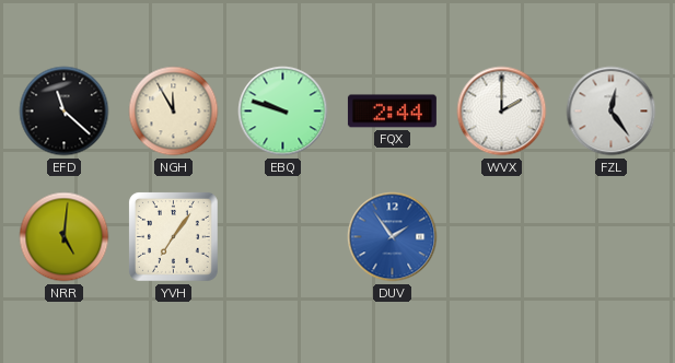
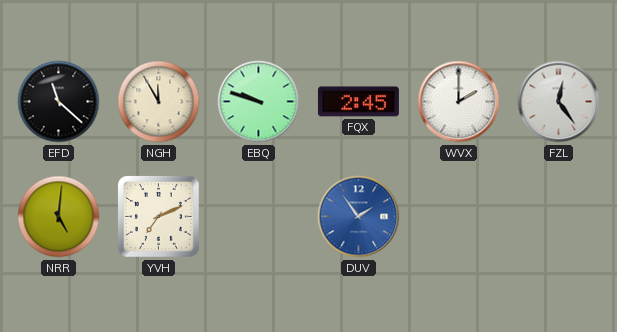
FQX: 2:44 -> 2:45
YVH: 7:06 -> 7:11
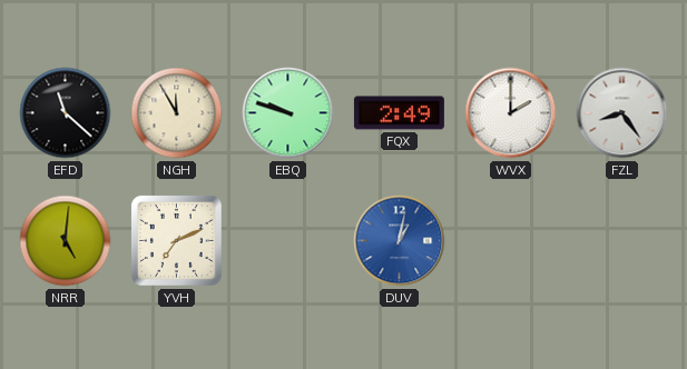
FQX: 2:45 -> 2:49
FZL: 12:24 -> 8:24
DUV: 1:54 -> 1:02
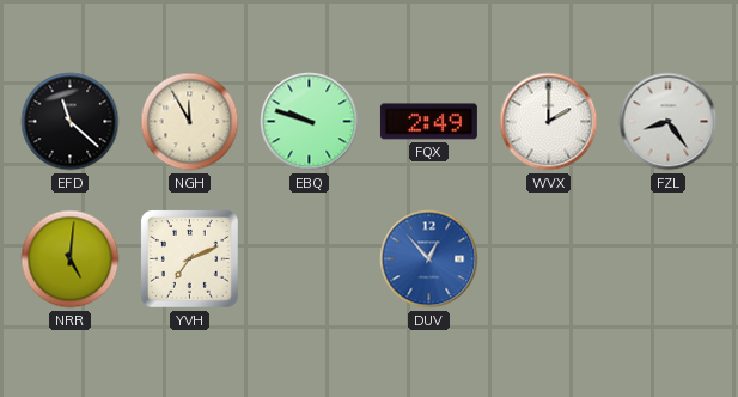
DUV: 1:02 -> 12:53
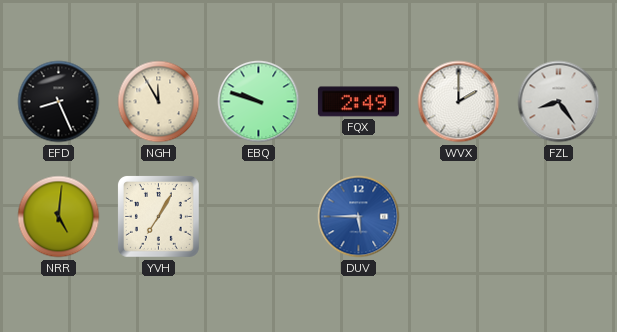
EFD: 11:22 -> 8:26
YVH: 7:11 -> 7:05
DUV: 12:53 -> 5:45
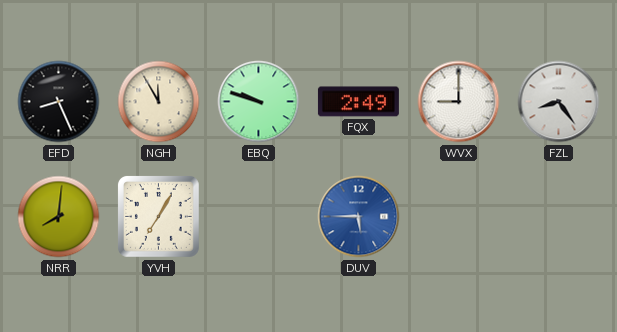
WVX: 2:00 -> 9:00
NRR: 5:01 -> 8:01
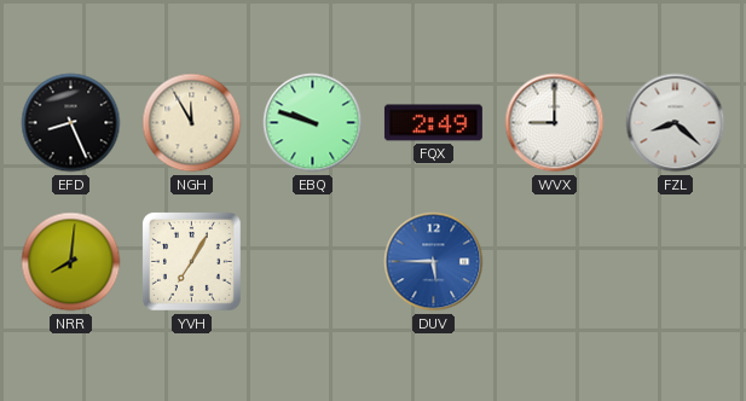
FZL: 8:24 -> 8:22
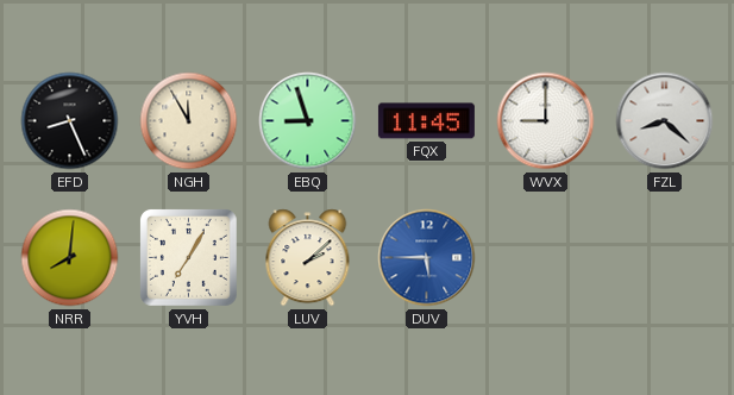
EBQ: 9:48 -> 8:57
FQX: 2:49 -> 11:45
LUV: none -> 2:08
